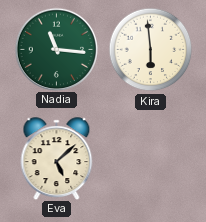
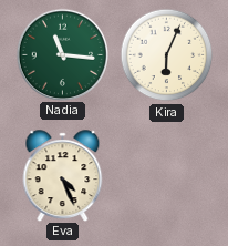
Kira: 5:59 -> 6:04
Eva: 5:08 -> 4:26
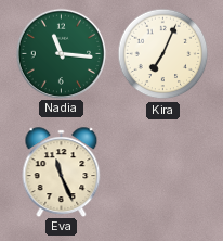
Kira: 6:04 -> 7:04
Eva: 4:26 -> 11:26
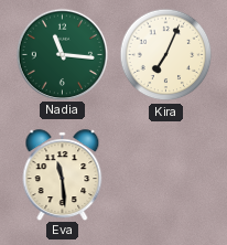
Eva: 11:26 -> 11:29
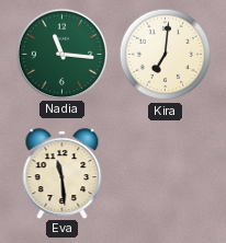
Kira: 7:04 -> 7:01
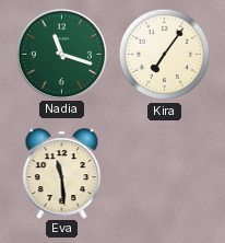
Nadia: 11:16 -> 11:18
Kira: 7:01 -> 7:06
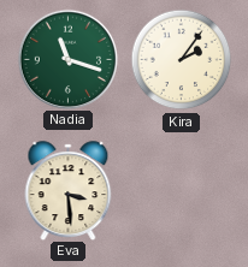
Kira: 7:06 -> 2:06
Eva: 11:29 -> 3:29
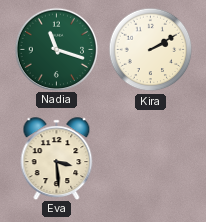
Kira: 2:06 -> 2:10
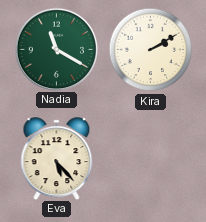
Nadia: 11:18 -> 11:20
Eva: 3:29 -> 5:23
